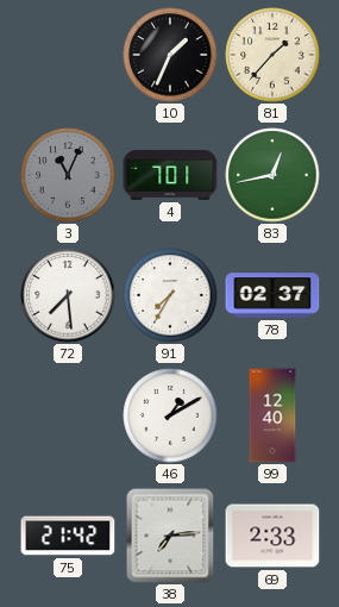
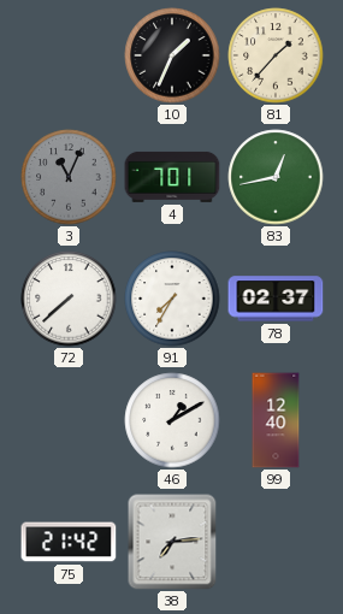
72: 7:29 -> 7:38
69: 2:33 -> none
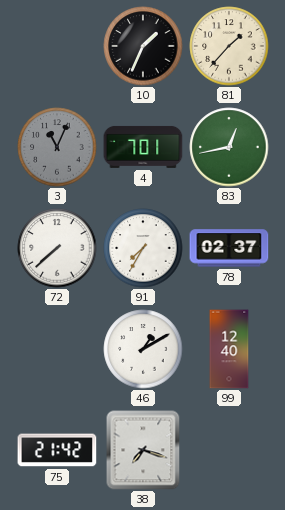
38: 7:14 -> 7:18
